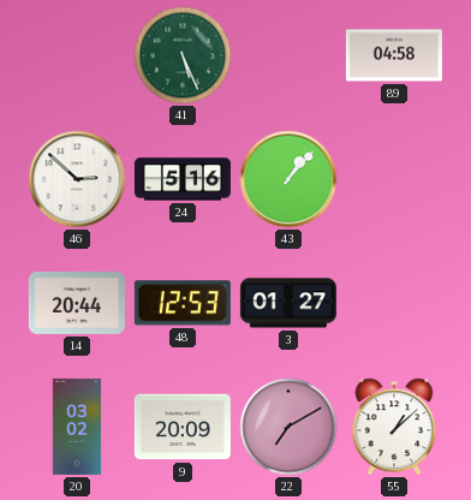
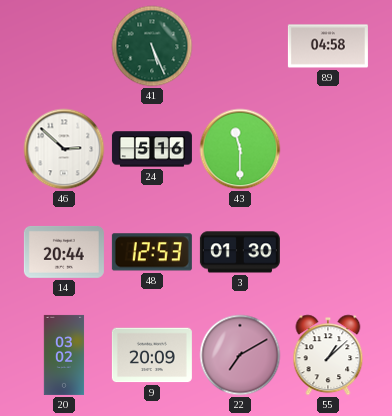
43: 1:07 -> 11:30
3: 01:27 -> 01:30
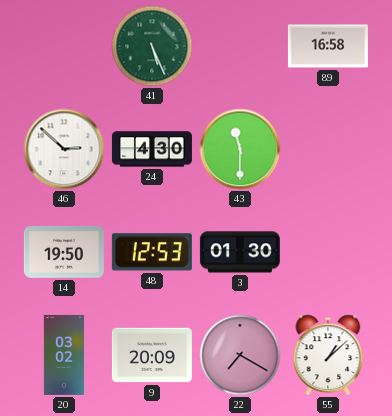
89: 04:58 -> 16:58
24: 5:16 -> 4:30
14: 20:44 -> 19:50
22: 7:10 -> 7:20
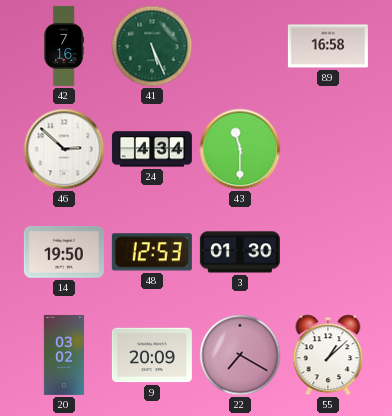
42: none -> 7:16
24: 4:30 -> 4:34
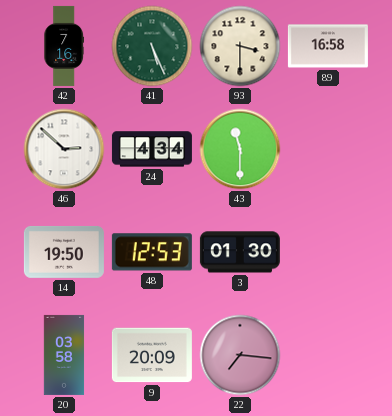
93: none -> 3:30
20: 03:02 -> 03:58
22: 7:20 -> 7:16
55: 1:08 -> none
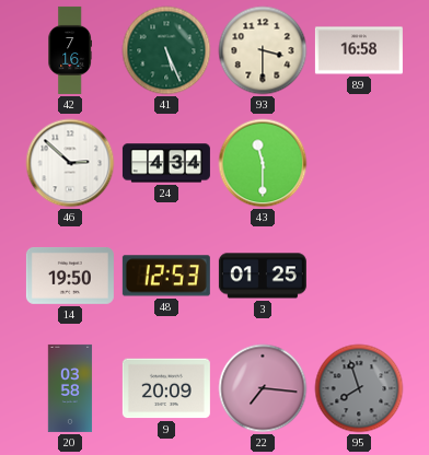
3: 01:30 -> 01:25
95: none -> 7:57
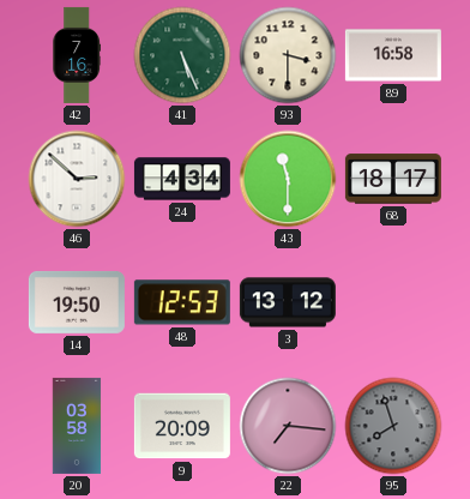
68: none -> 18:17
3: 01:25 -> 13:12
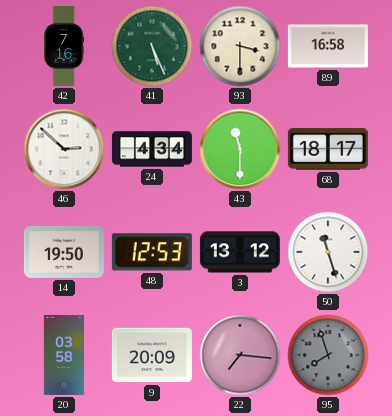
50: none -> 11:27
